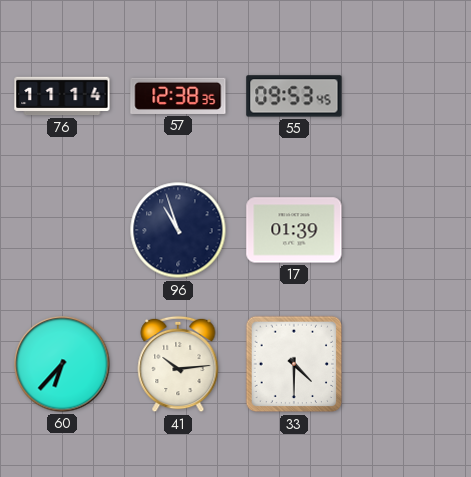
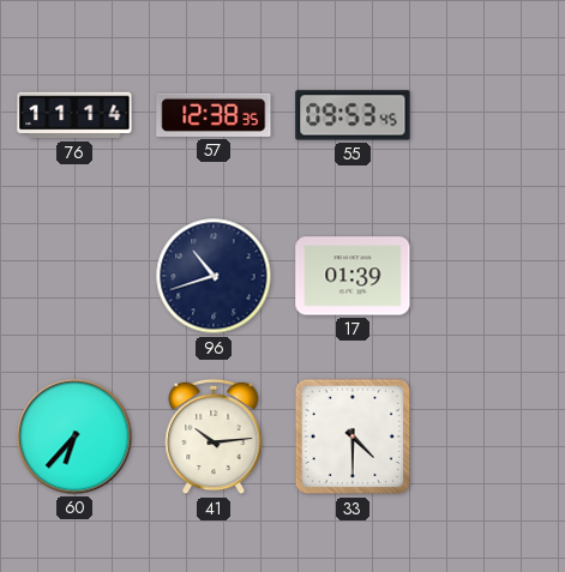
96: 10:57 -> 10:42
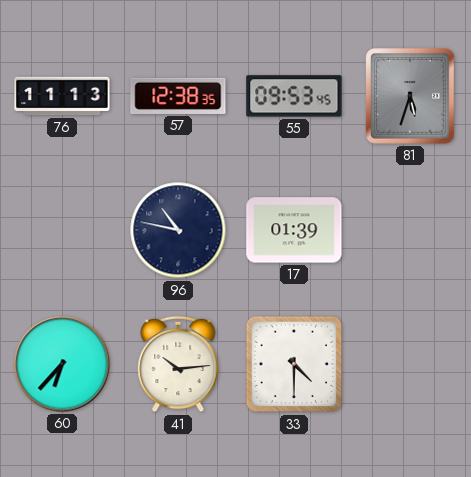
76: 11:14 -> 11:13
81: none -> 5:33
96: 10:42 -> 10:47
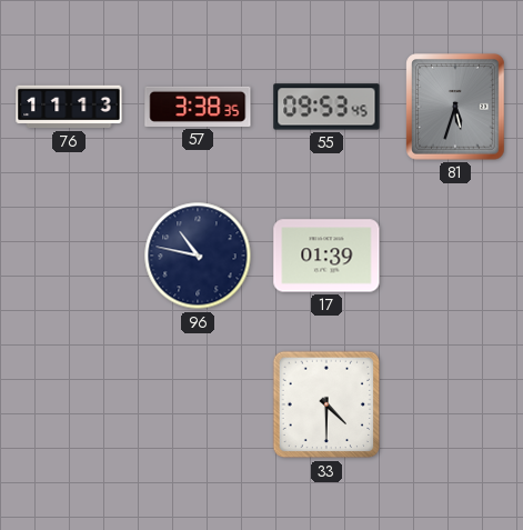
57: 12:38 -> 3:38
60: 6:37 -> none
41: 10:14 -> none
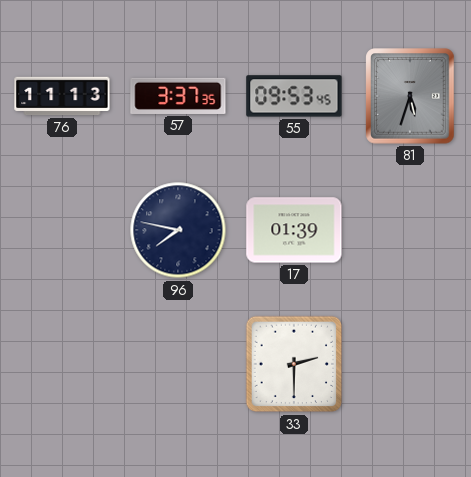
57: 3:38 -> 3:37
96: 10:47 -> 7:47
33: 4:30 -> 2:30
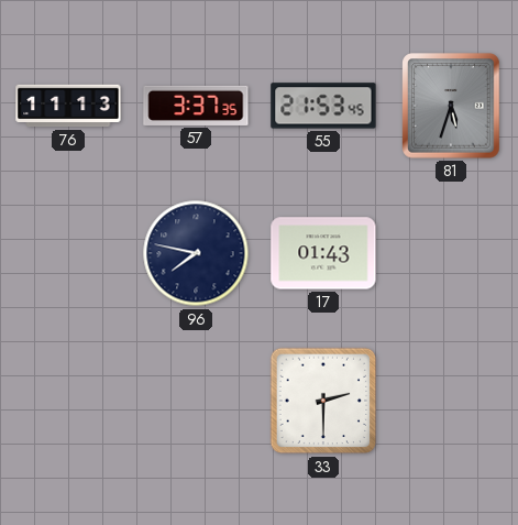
55: 09:53 -> 21:53
17: 01:39 -> 01:43
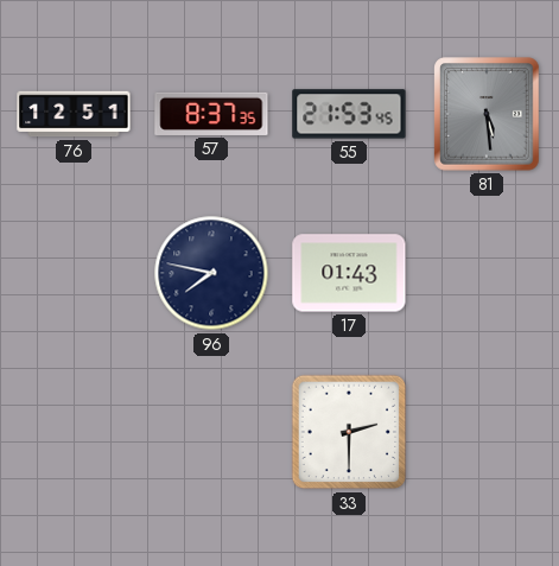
76: 11:13 -> 12:51
57: 3:37 -> 8:37
81: 5:33 -> 5:29
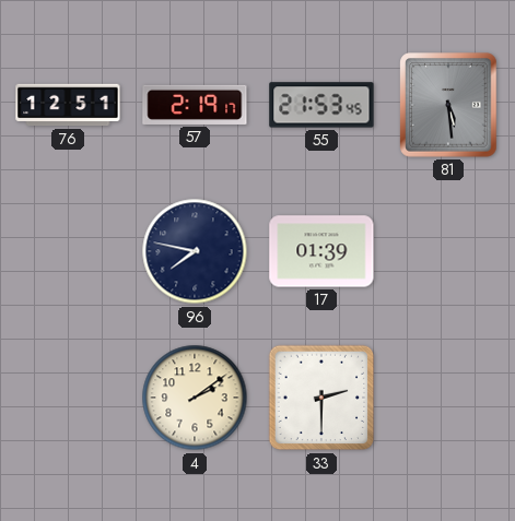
57: 8:37 -> 2:19
17: 01:43 -> 01:39
4: none -> 2:09
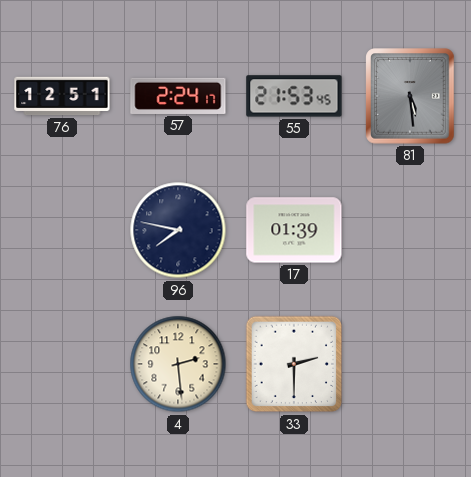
57: 2:19 -> 2:24
4: 2:09 -> 2:29
